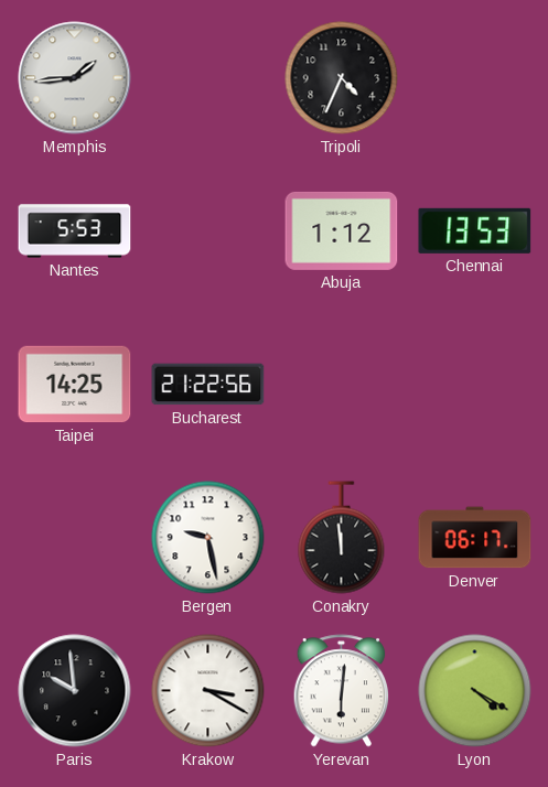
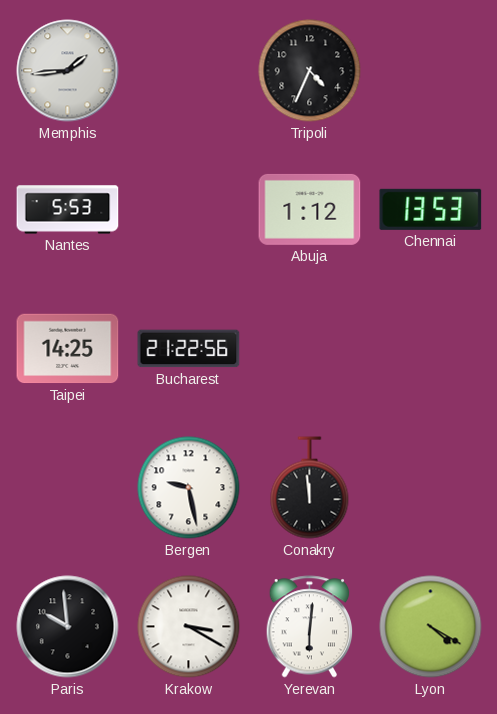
Denver: 06:17 -> none
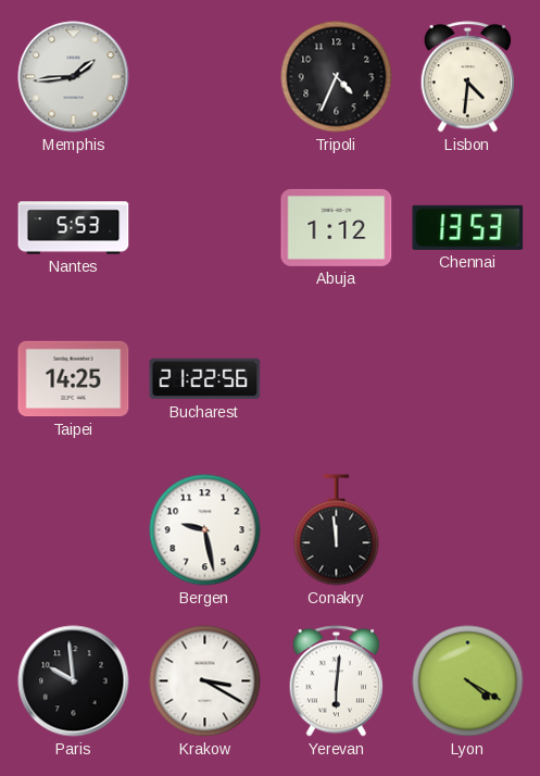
Lisbon: none -> 4:31
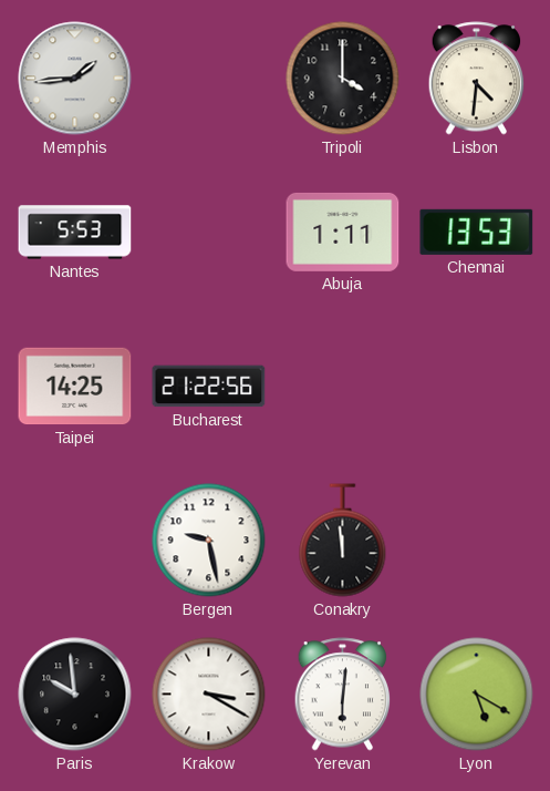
Tripoli: 4:34 -> 4:00
Abuja: 1:12 -> 1:11
Lyon: 4:20 -> 5:20
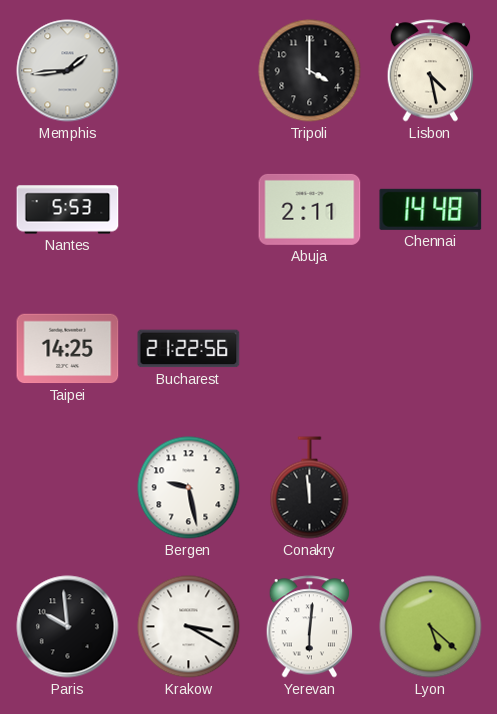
Lisbon: 4:31 -> 4:28
Abuja: 1:11 -> 2:11
Chennai: 13:53 -> 14:48
Lyon: 5:20 -> 5:22
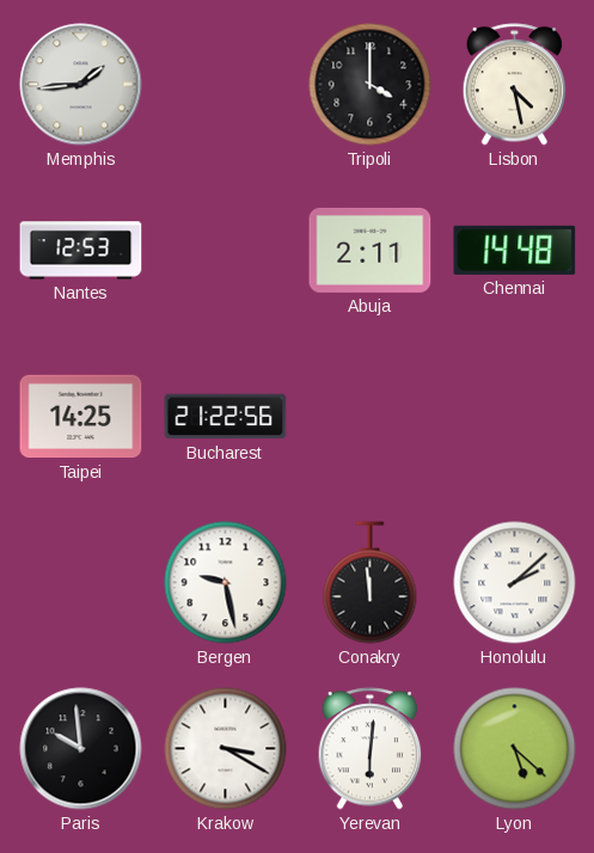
Nantes: 5:53 -> 12:53
Honolulu: none -> 2:08
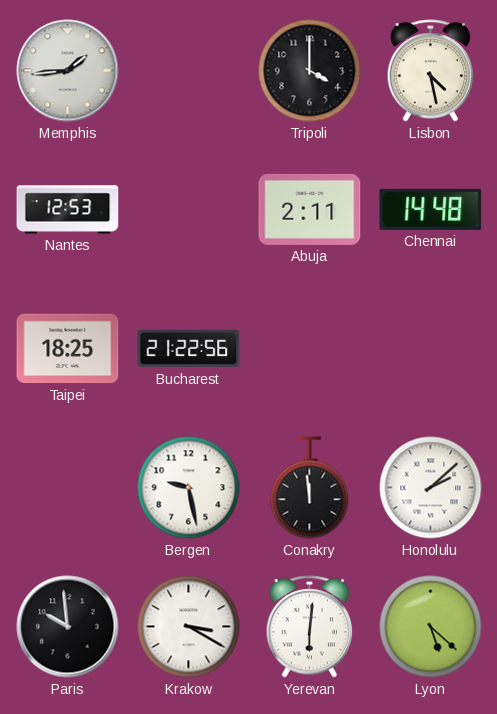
Taipei: 14:25 -> 18:25
